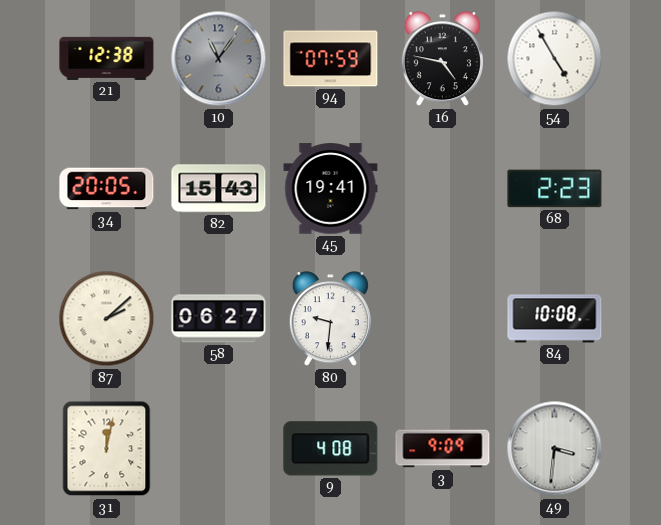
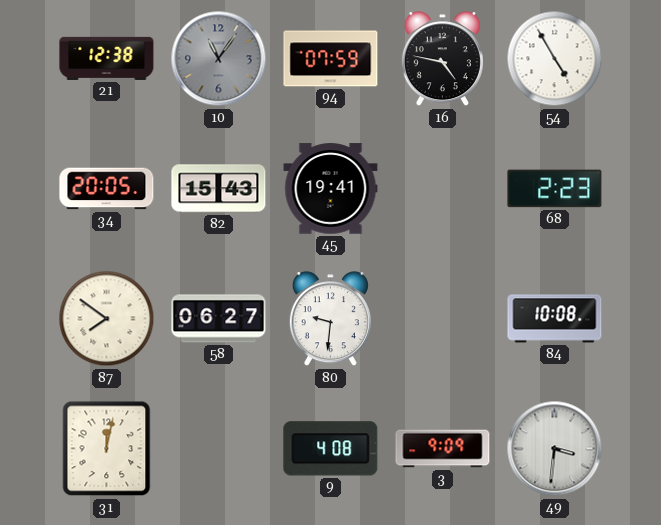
87: 2:08 -> 7:51
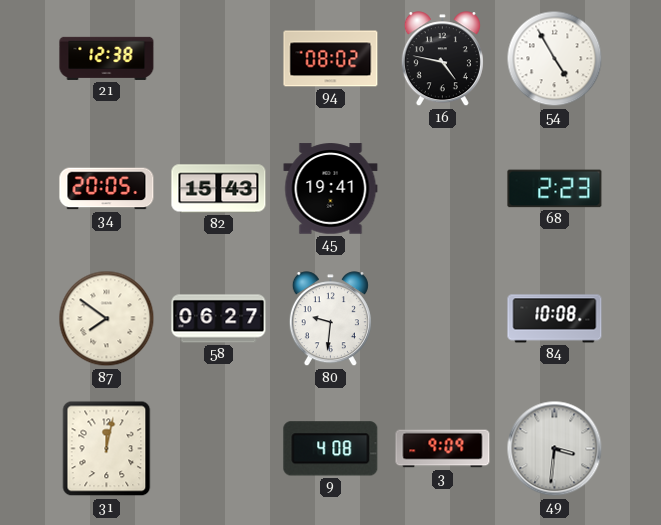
10: 11:06 -> none
94: 07:59 -> 08:02
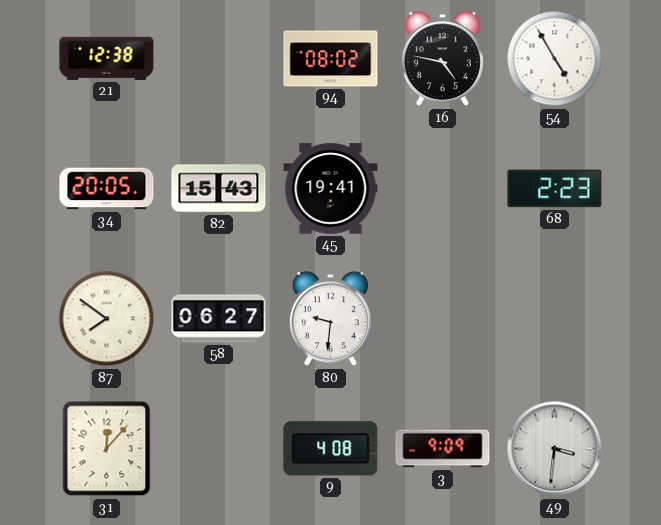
84: 10:08 -> none
31: 12:02 -> 12:07
